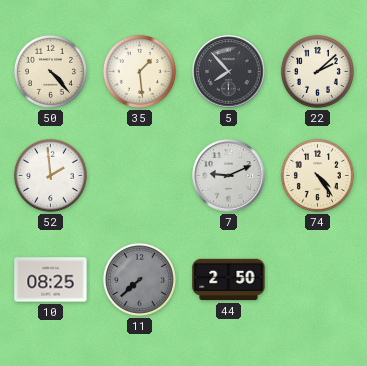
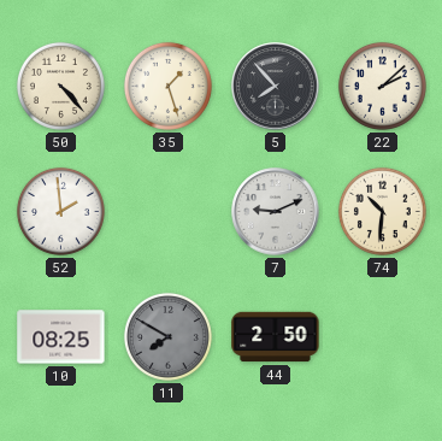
35: 1:29 -> 1:27
74: 4:24 -> 10:31
11: 7:38 -> 7:50
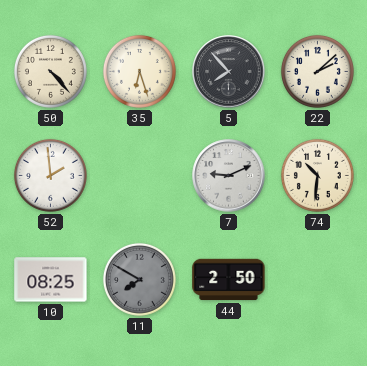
35: 1:27 -> 6:27
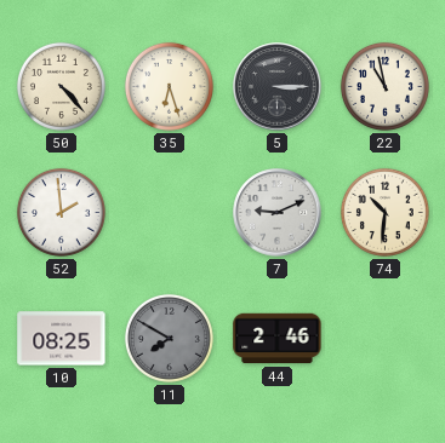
5: 7:53 -> 3:15
22: 2:08 -> 10:58
44: 2:50 -> 2:46
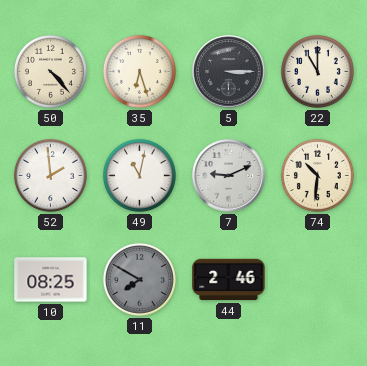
22: 10:58 -> 11:00
49: none -> 11:02
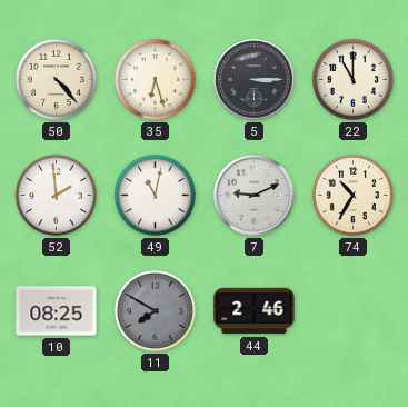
74: 10:31 -> 10:35
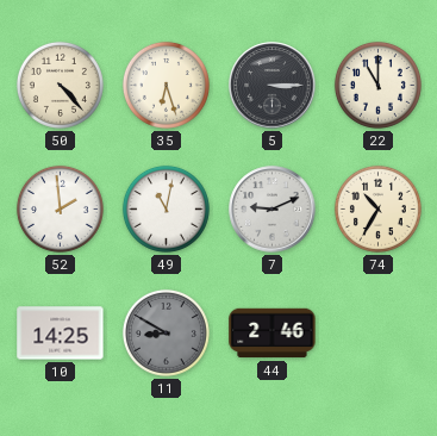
10: 08:25 -> 14:25
11: 7:50 -> 8:50
